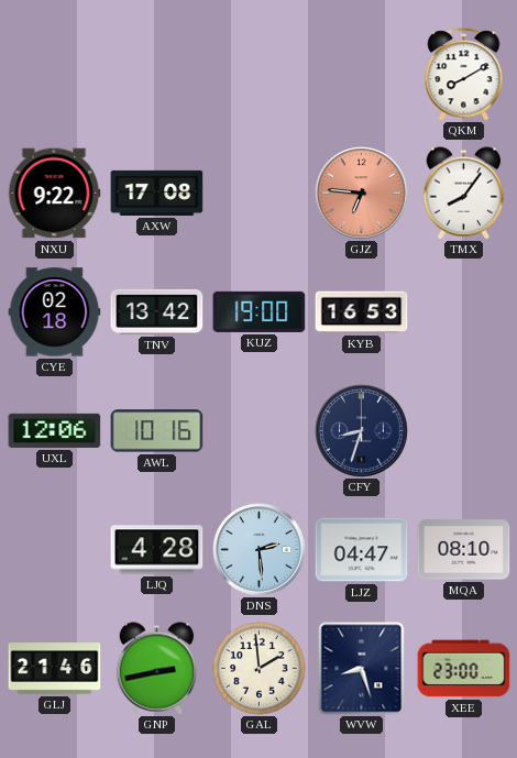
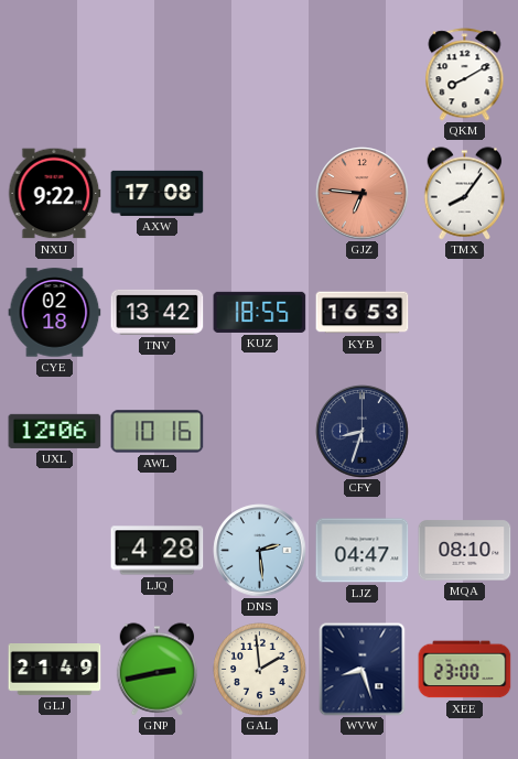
KUZ: 19:00 -> 18:55
GLJ: 21:46 -> 21:49
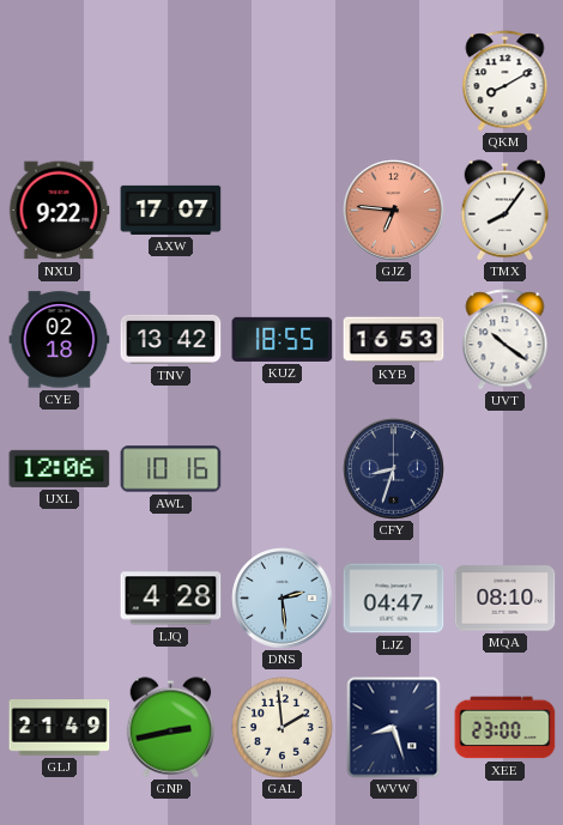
AXW: 17:08 -> 17:07
UVT: none -> 10:21
